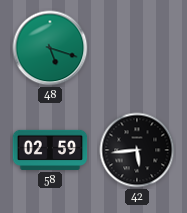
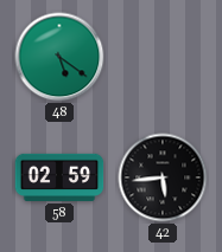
48: 5:18 -> 5:21
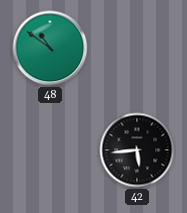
48: 5:21 -> 10:51
58: 02:59 -> none
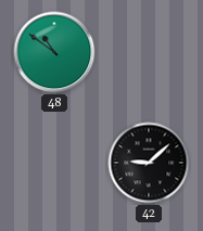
42: 5:44 -> 9:08
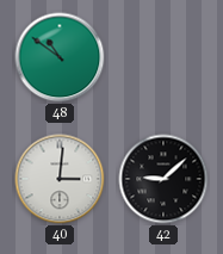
40: none -> 3:01
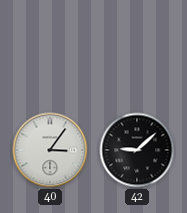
48: 10:51 -> none
40: 3:01 -> 3:06
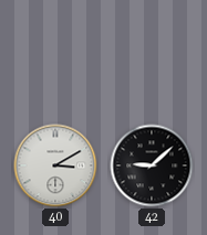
40: 3:06 -> 3:10
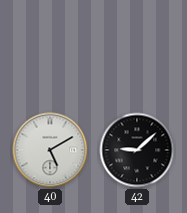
40: 3:10 -> 5:10
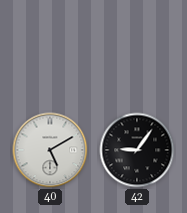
42: 9:08 -> 9:06
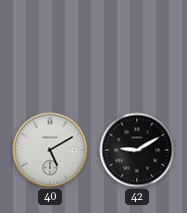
42: 9:06 -> 9:10
